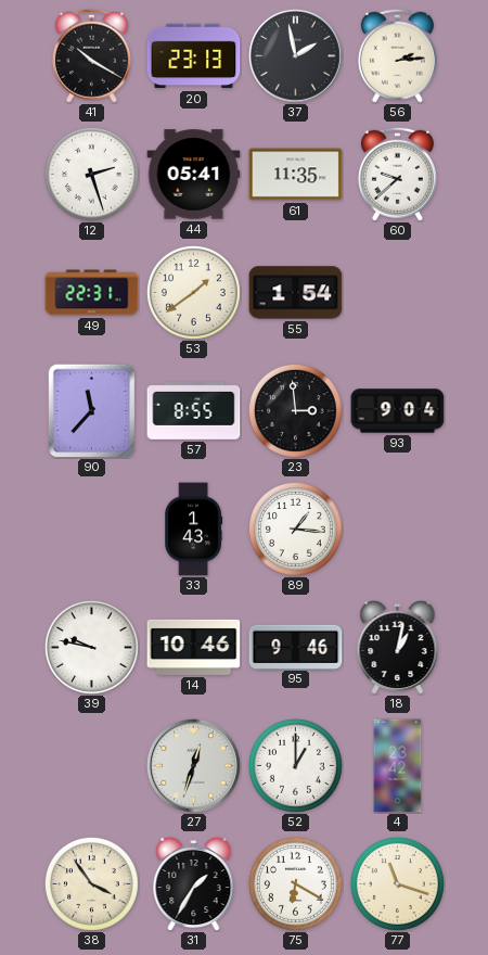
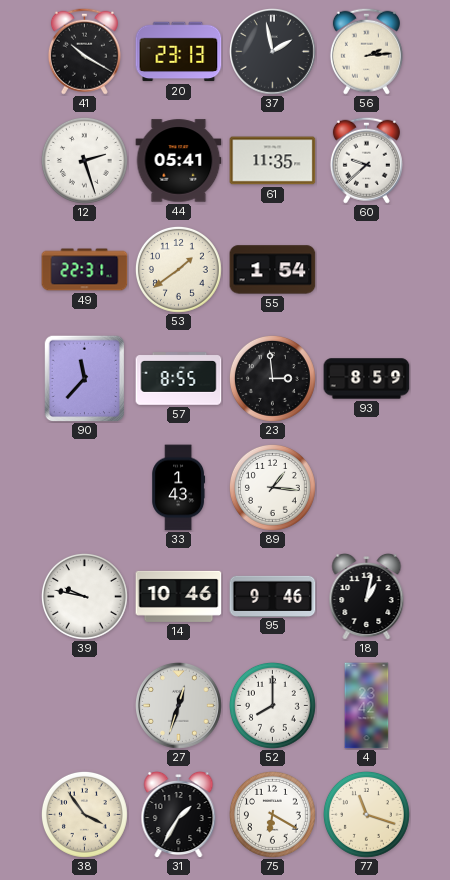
93: 9:04 -> 8:59
52: 1:00 -> 8:00
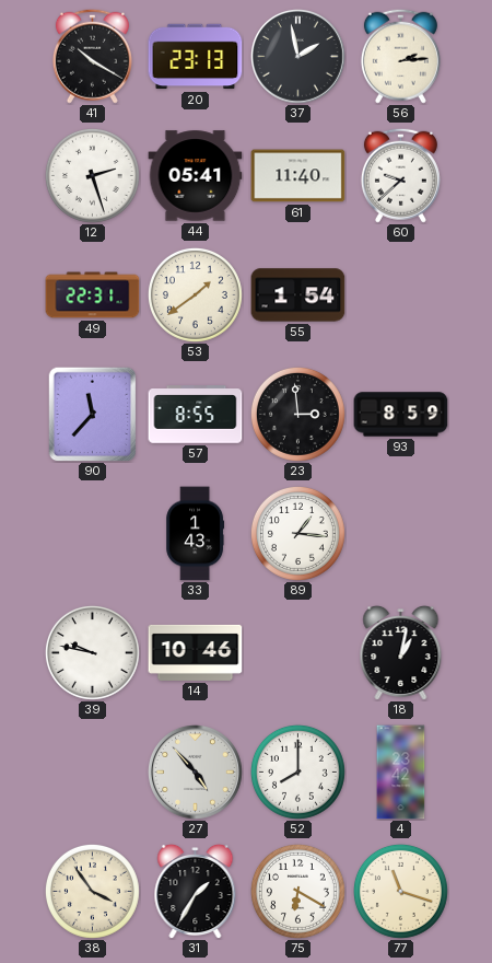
61: 11:35 -> 11:40
95: 9:46 -> none
27: 12:33 -> 4:53
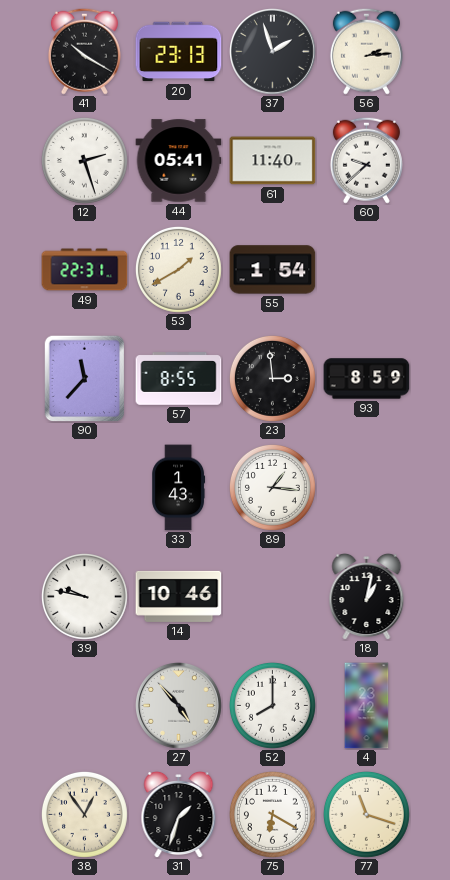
37: 1:58 -> 1:57
53: 1:39 -> 1:40
38: 3:54 -> 12:54
31: 1:35 -> 1:33
